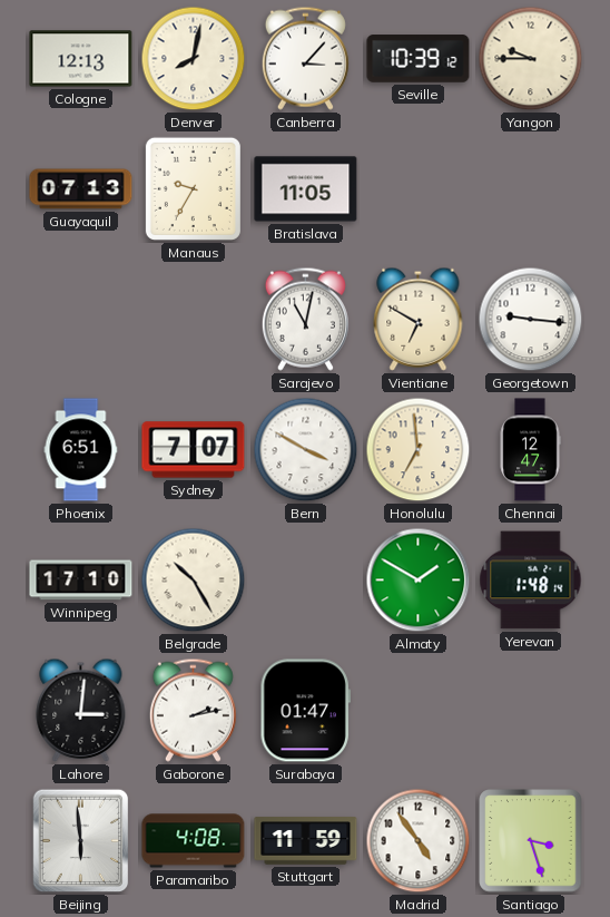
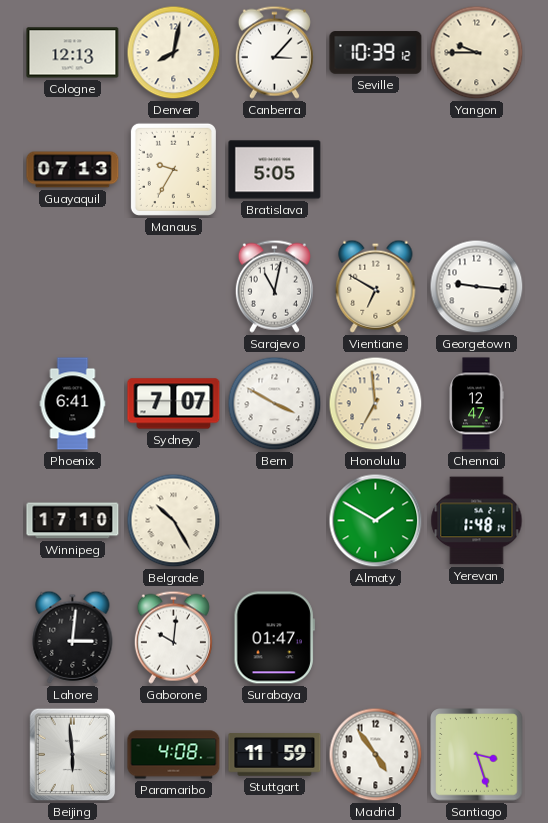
Bratislava: 11:05 -> 5:05
Phoenix: 6:51 -> 6:41
Gaborone: 2:13 -> 10:01
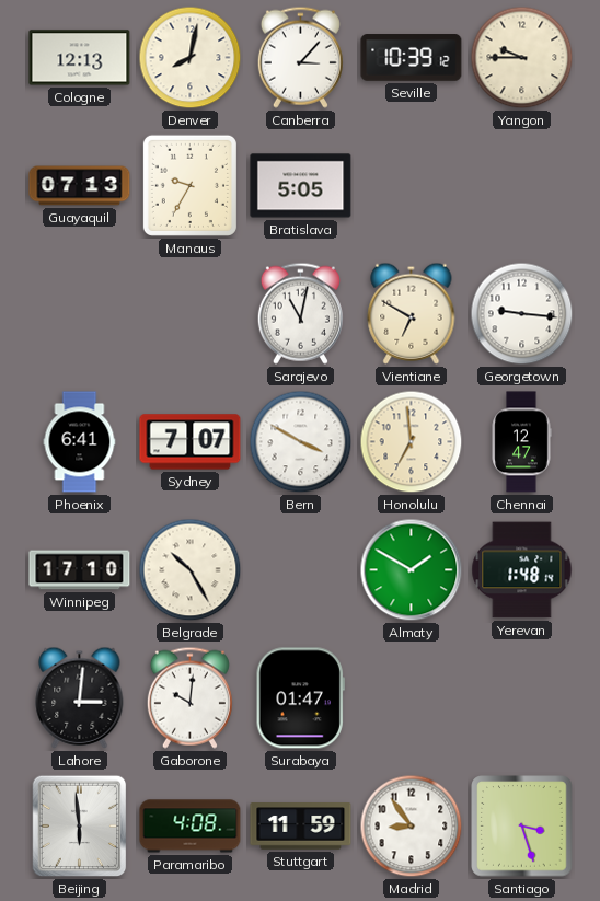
Madrid: 4:54 -> 8:54
